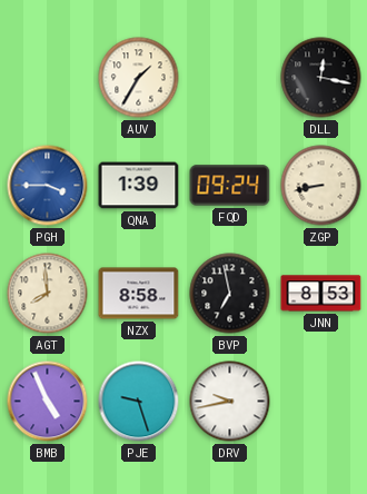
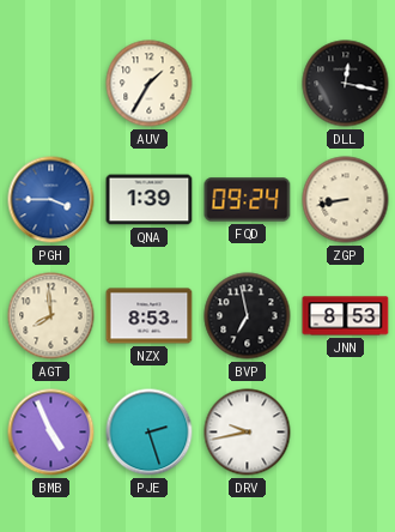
NZX: 8:58 -> 8:53
PJE: 9:27 -> 2:27
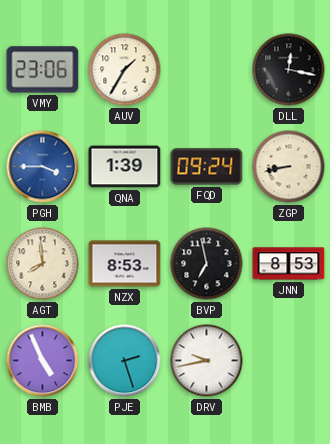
VMY: none -> 23:06
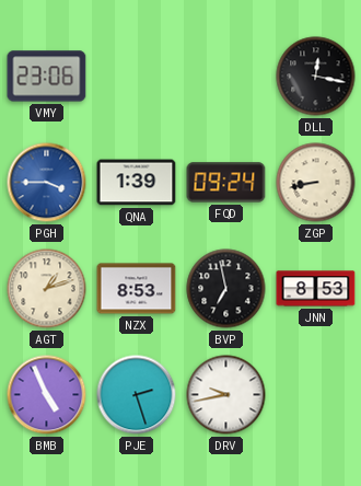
AUV: 1:35 -> none
AGT: 7:59 -> 1:12
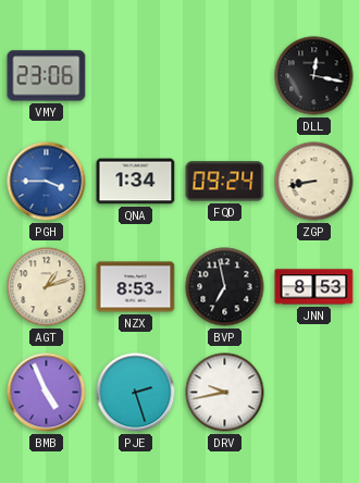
QNA: 1:39 -> 1:34
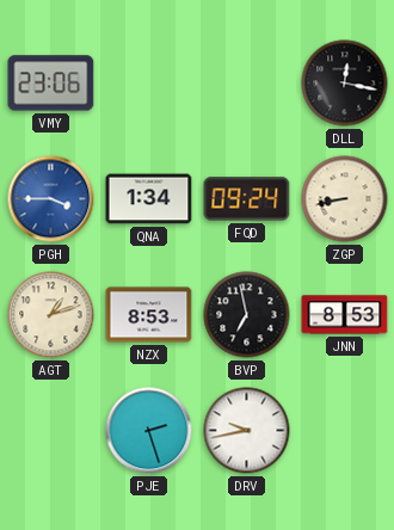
BMB: 4:56 -> none
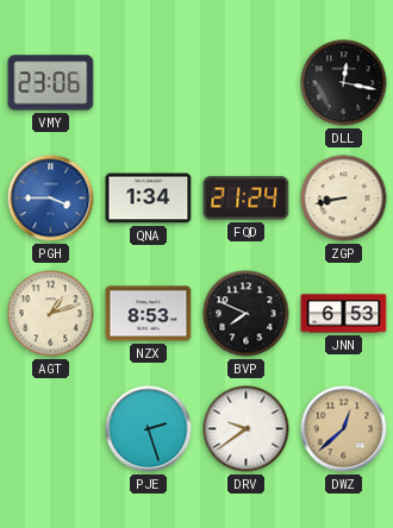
FQD: 09:24 -> 21:24
BVP: 6:58 -> 7:49
JNN: 8:53 -> 6:53
DRV: 9:43 -> 9:39
DWZ: none -> 12:38
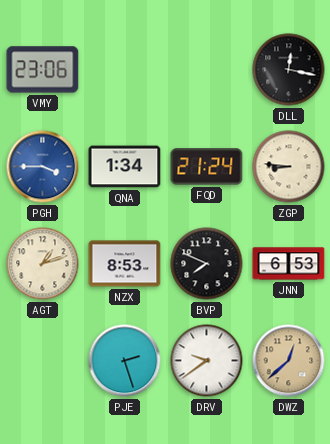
ZGP: 8:43 -> 8:46
